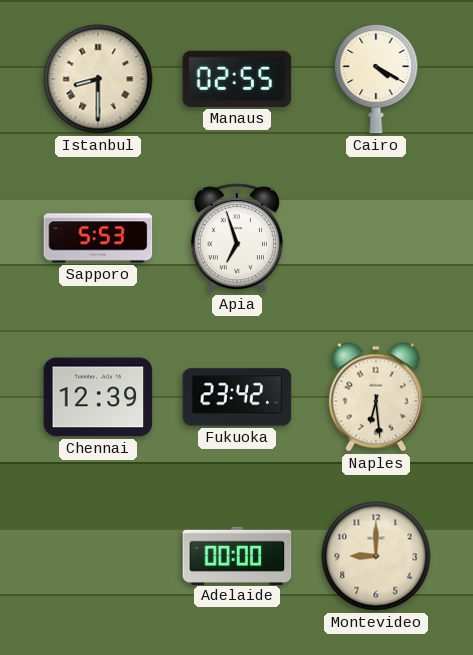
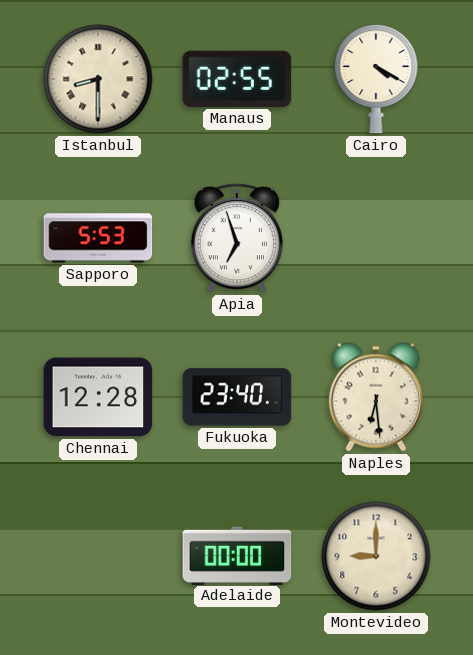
Chennai: 12:39 -> 12:28
Fukuoka: 23:42 -> 23:40
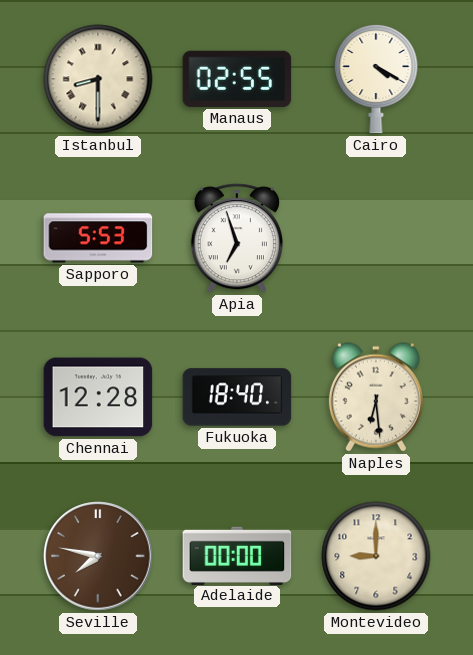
Fukuoka: 23:40 -> 18:40
Seville: none -> 7:47
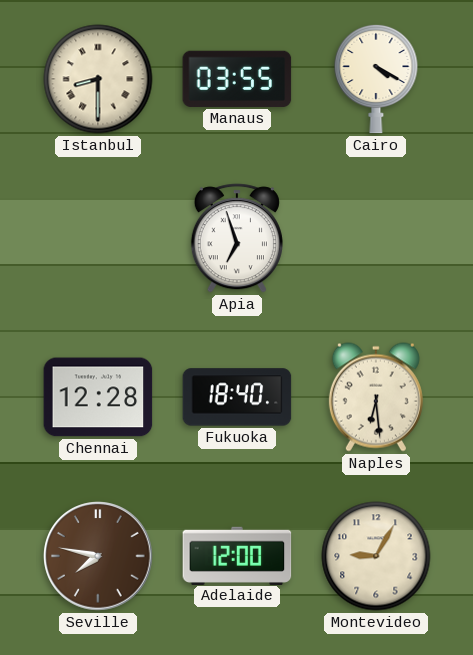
Manaus: 02:55 -> 03:55
Sapporo: 5:53 -> none
Adelaide: 00:00 -> 12:00
Montevideo: 9:00 -> 9:05
